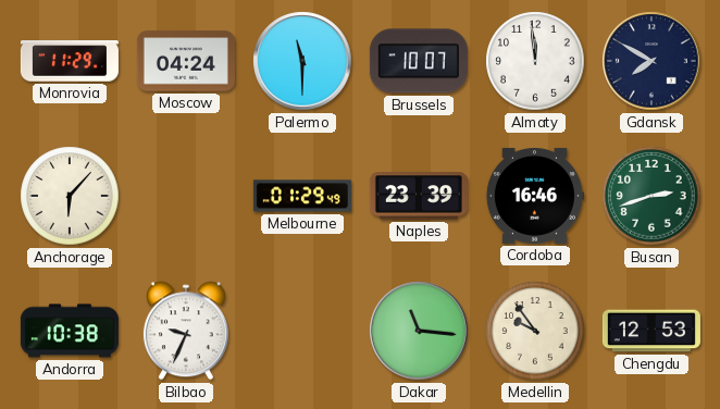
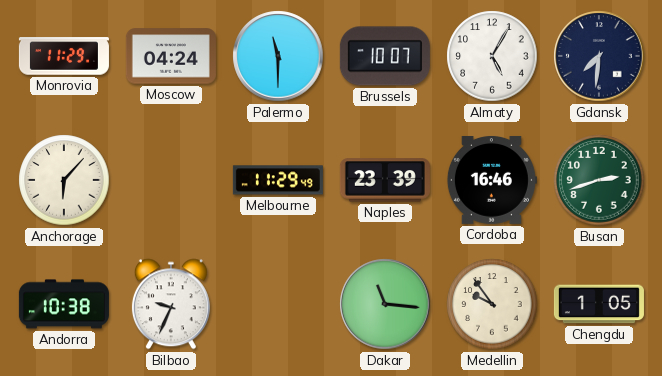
Almaty: 11:59 -> 5:05
Gdansk: 7:50 -> 7:31
Melbourne: 01:29 -> 11:29
Chengdu: 12:53 -> 1:05
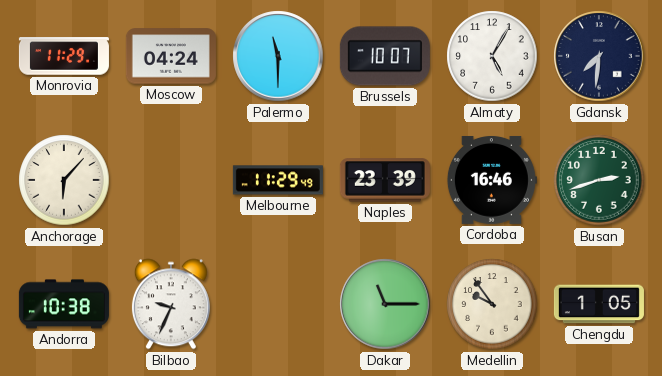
Dakar: 11:16 -> 11:15
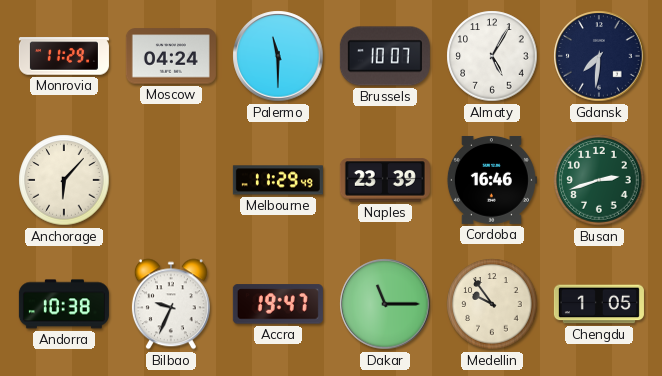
Accra: none -> 19:47
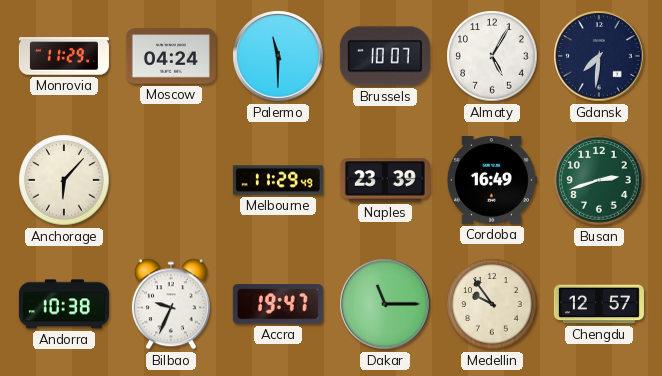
Cordoba: 16:46 -> 16:49
Chengdu: 1:05 -> 12:57
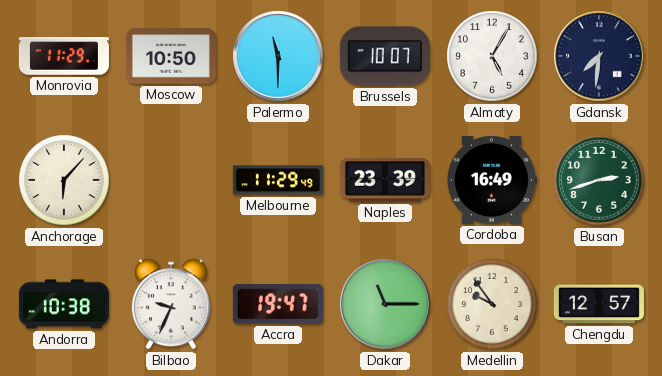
Moscow: 04:24 -> 10:50
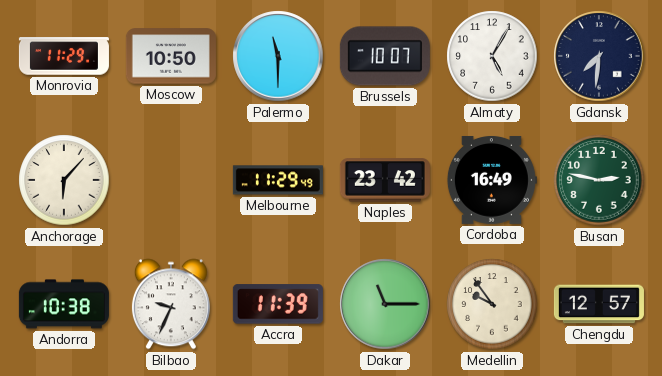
Naples: 23:39 -> 23:42
Busan: 2:42 -> 2:47
Accra: 19:47 -> 11:39
